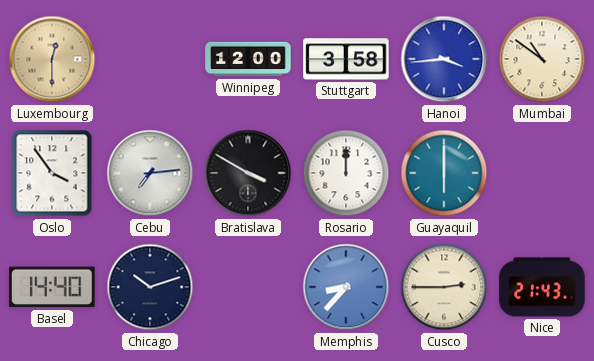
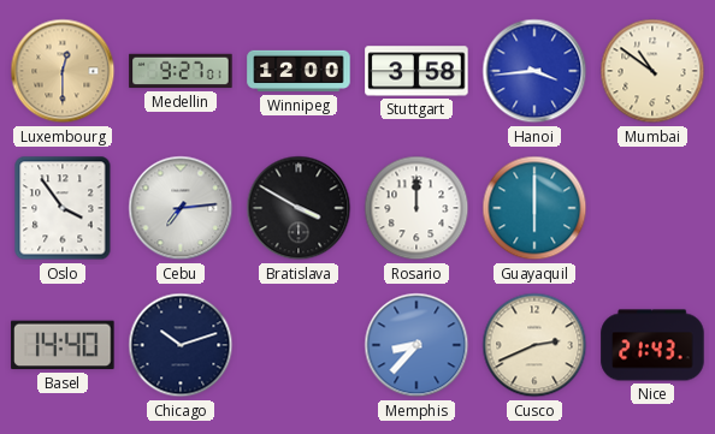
Medellin: none -> 9:27
Cusco: 2:45 -> 2:41
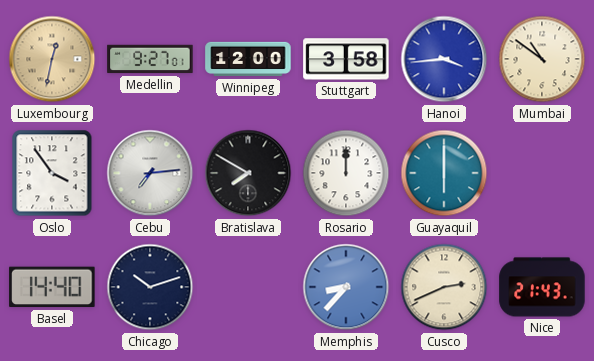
Luxembourg: 12:30 -> 12:32
Bratislava: 3:50 -> 7:50
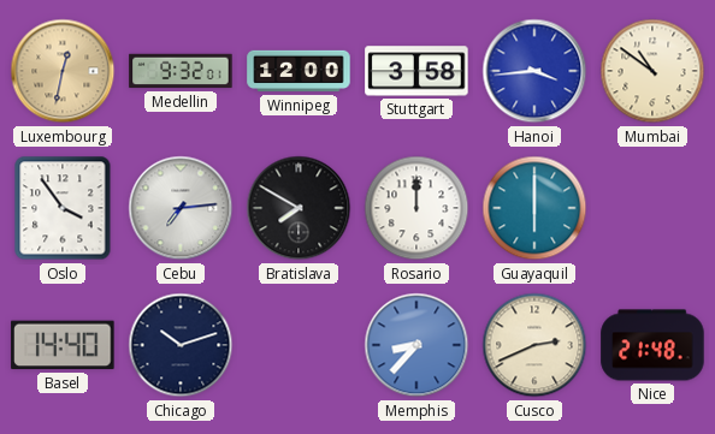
Medellin: 9:27 -> 9:32
Nice: 21:43 -> 21:48
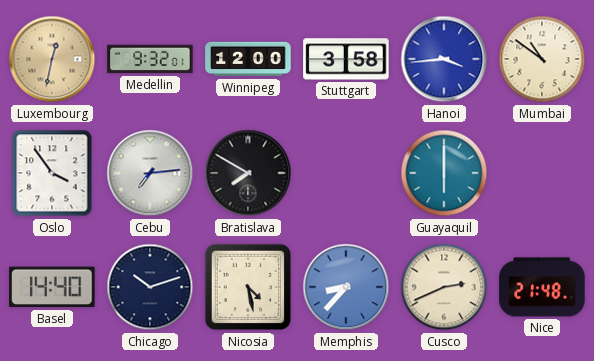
Rosario: 12:00 -> none
Nicosia: none -> 4:28
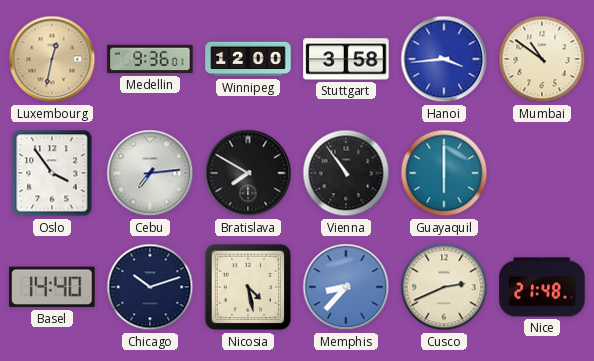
Medellin: 9:32 -> 9:36
Vienna: none -> 10:54
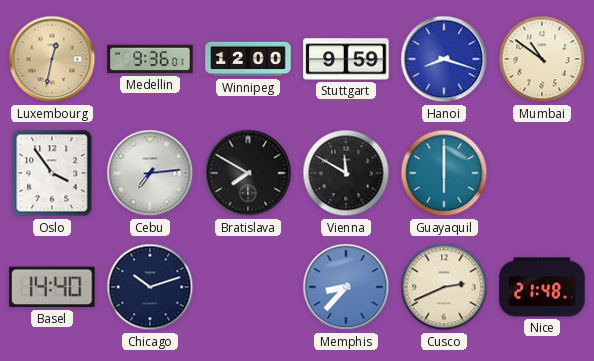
Stuttgart: 3:58 -> 9:59
Hanoi: 3:44 -> 8:18
Vienna: 10:54 -> 11:50
Nicosia: 4:28 -> none
